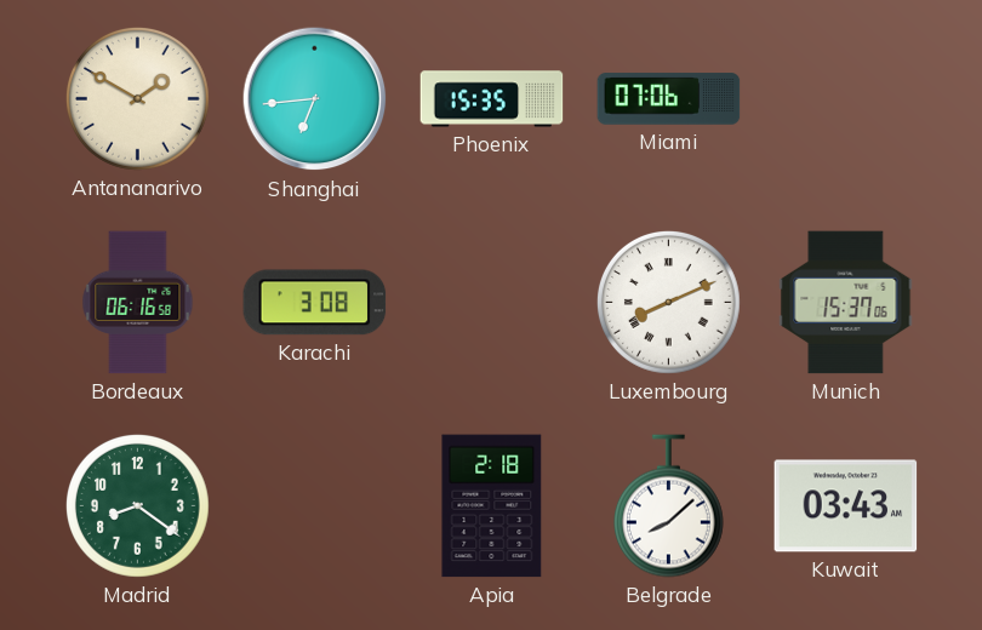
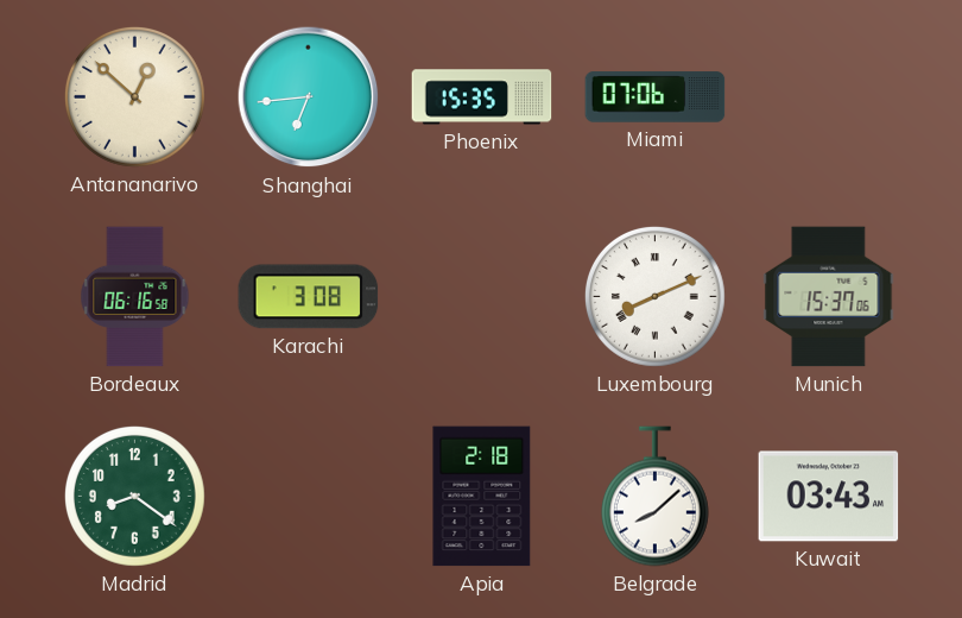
Antananarivo: 1:50 -> 12:52
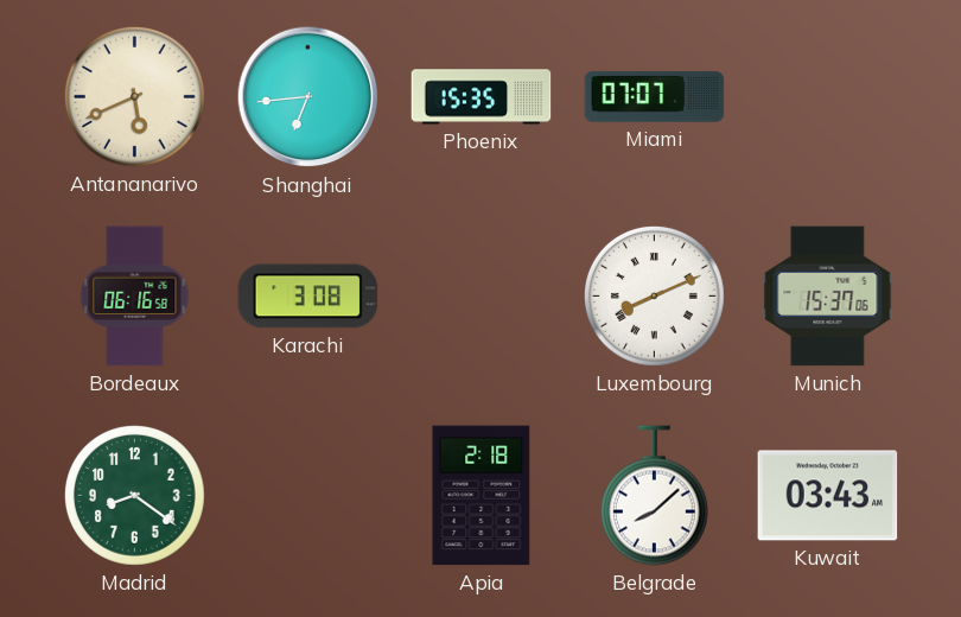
Antananarivo: 12:52 -> 5:41
Miami: 07:06 -> 07:07
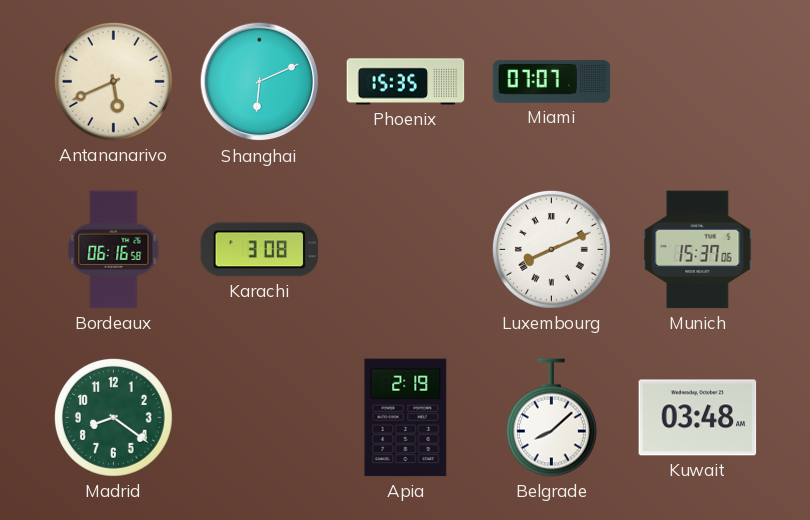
Shanghai: 6:44 -> 6:11
Apia: 2:18 -> 2:19
Kuwait: 03:43 -> 03:48
